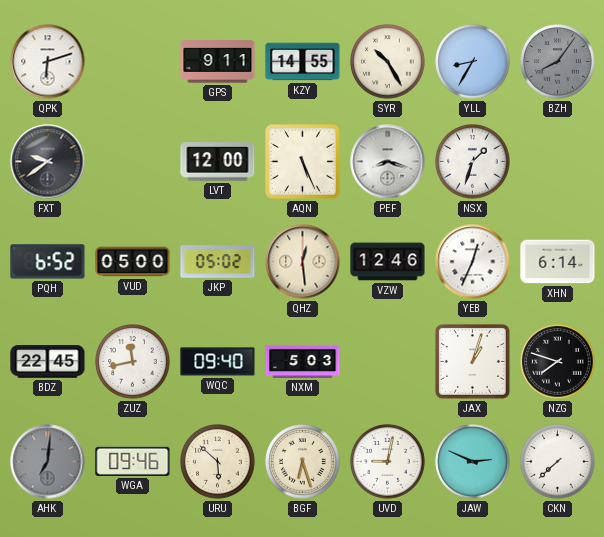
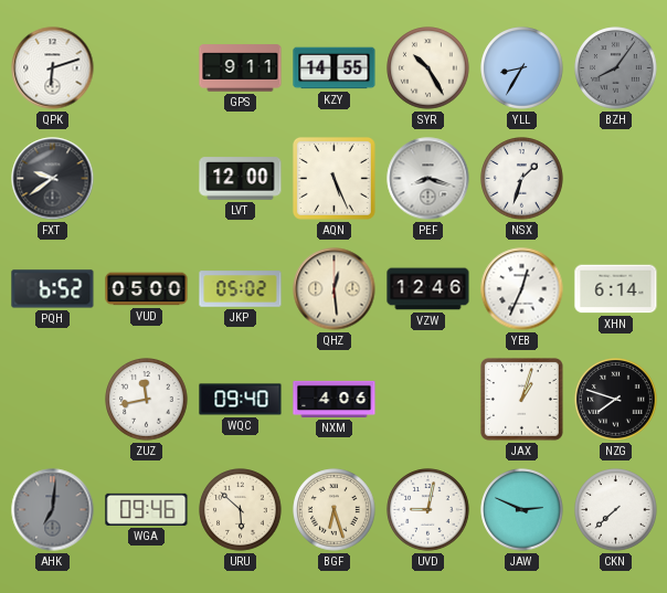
BDZ: 22:45 -> none
NXM: 5:03 -> 4:06
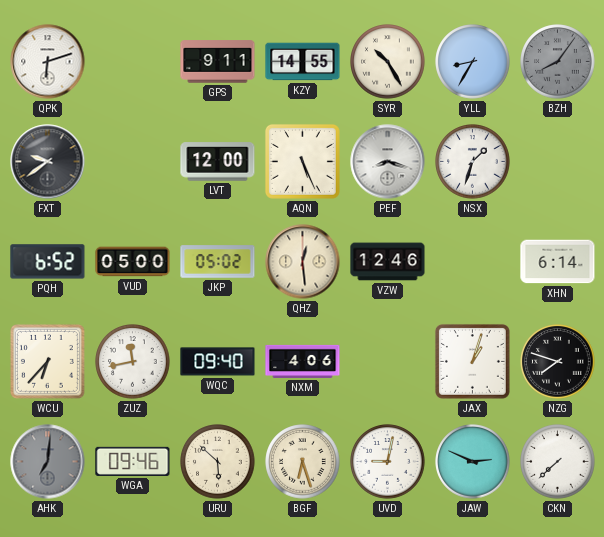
YEB: 12:34 -> none
WCU: none -> 6:37
